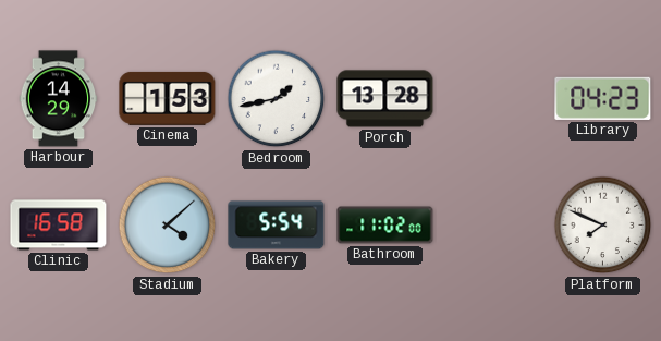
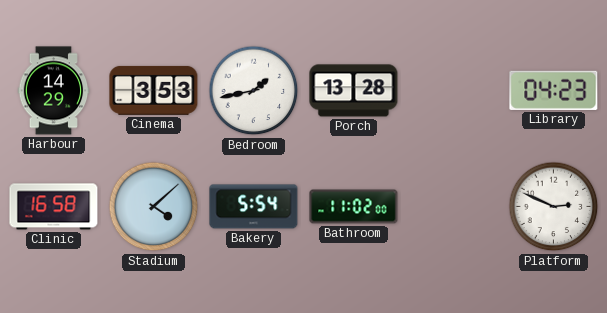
Cinema: 1:53 -> 3:53
Platform: 7:49 -> 2:49
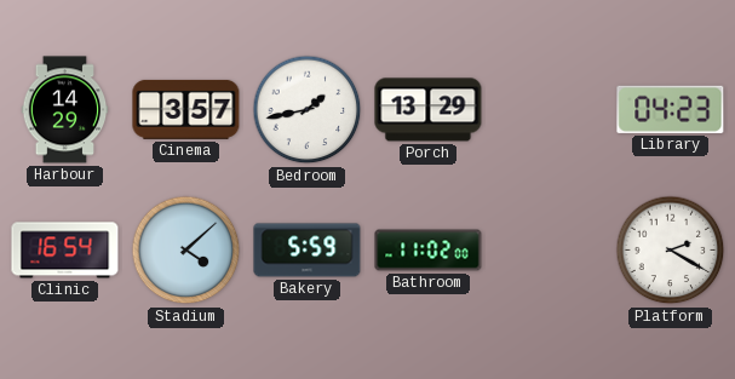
Cinema: 3:53 -> 3:57
Porch: 13:28 -> 13:29
Clinic: 16:58 -> 16:54
Bakery: 5:54 -> 5:59
Platform: 2:49 -> 2:20
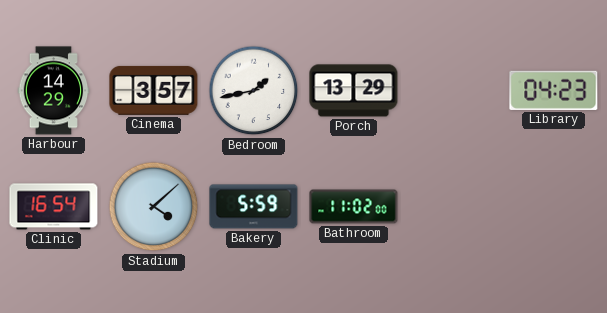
Platform: 2:20 -> none
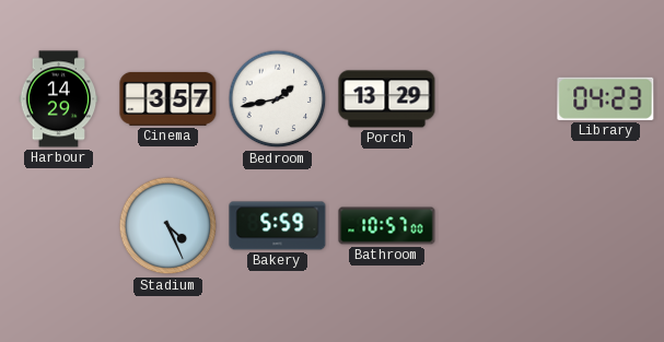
Clinic: 16:54 -> none
Stadium: 4:08 -> 4:26
Bathroom: 11:02 -> 10:57
